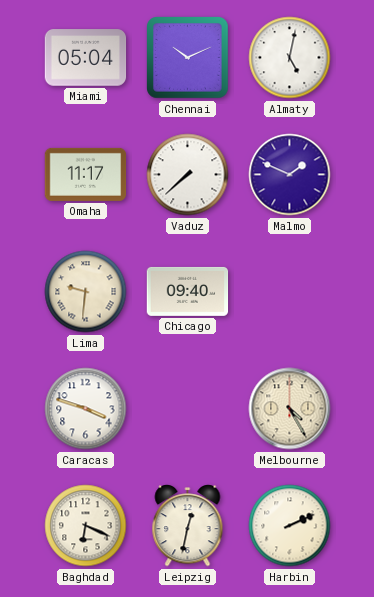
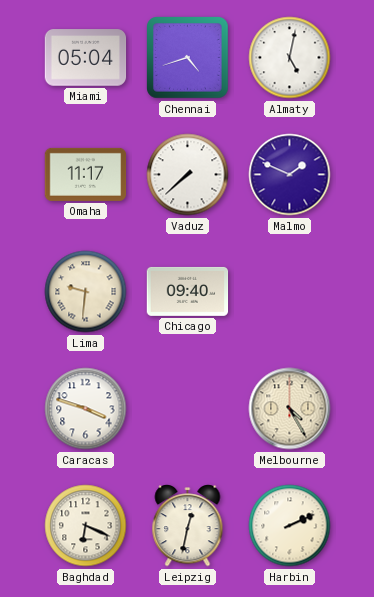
Chennai: 10:11 -> 4:42
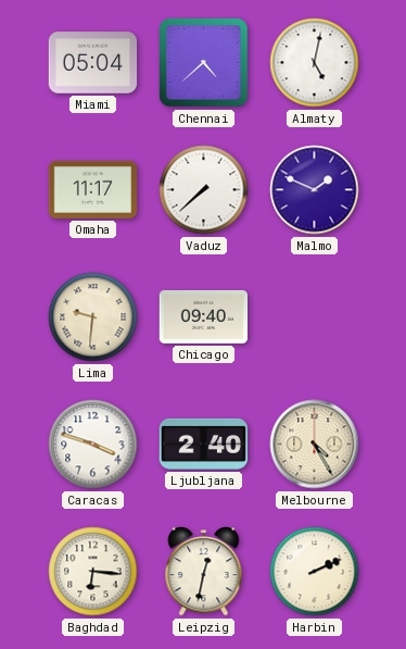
Chennai: 4:42 -> 4:38
Ljubljana: none -> 2:40
Baghdad: 6:19 -> 6:16
